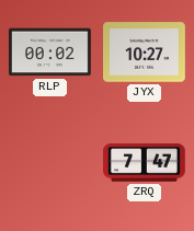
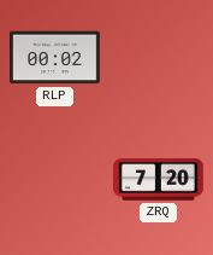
JYX: 10:27 -> none
ZRQ: 7:47 -> 7:20
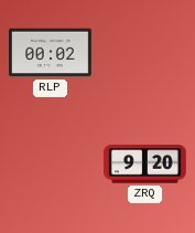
ZRQ: 7:20 -> 9:20
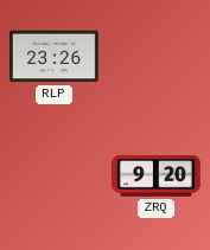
RLP: 00:02 -> 23:26
